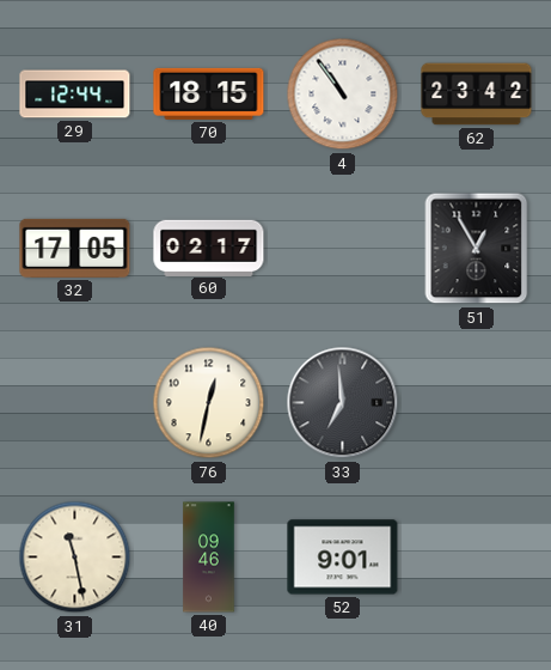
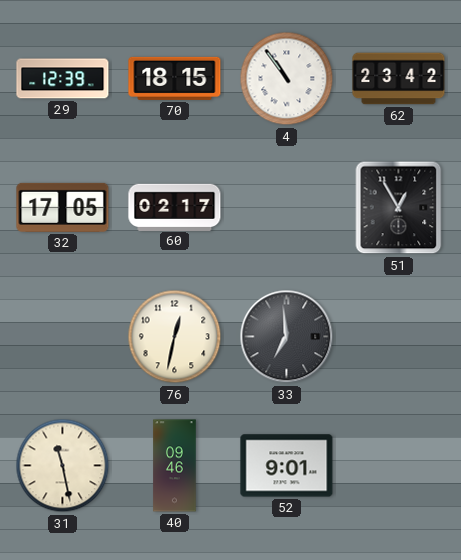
29: 12:44 -> 12:39
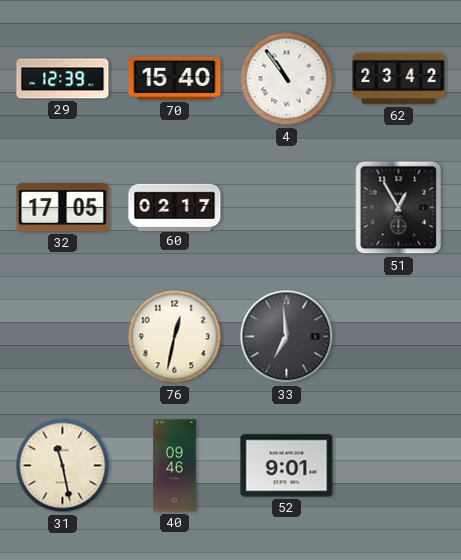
70: 18:15 -> 15:40
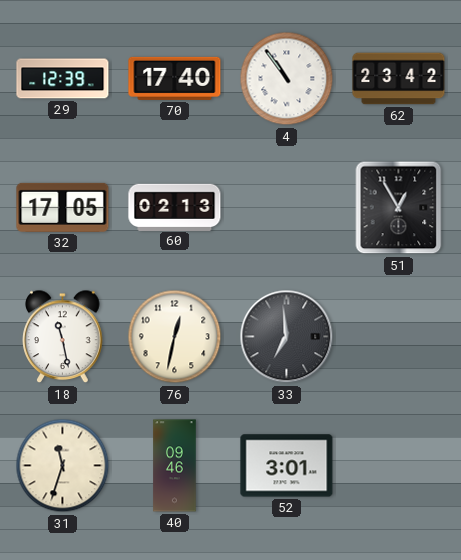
70: 15:40 -> 17:40
60: 02:17 -> 02:13
18: none -> 11:28
31: 11:28 -> 11:33
52: 9:01 -> 3:01
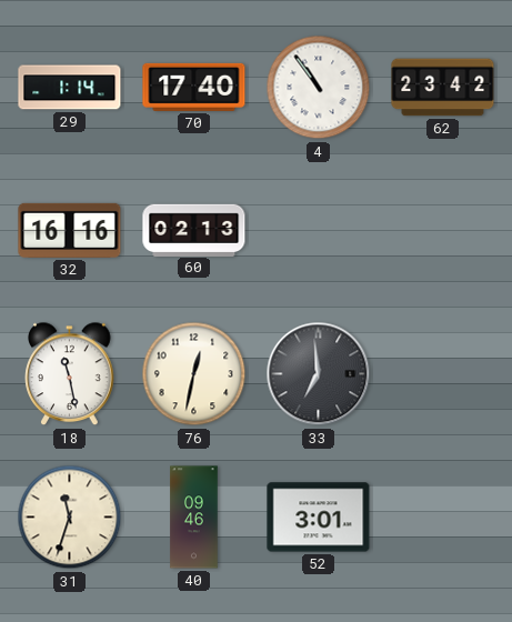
29: 12:39 -> 1:14
32: 17:05 -> 16:16
51: 12:55 -> none
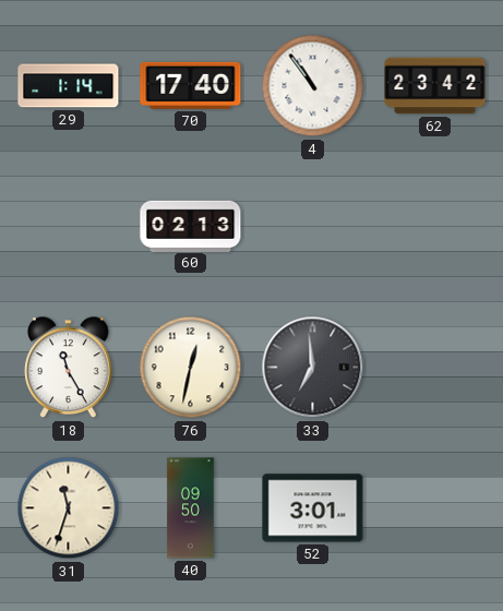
32: 16:16 -> none
18: 11:28 -> 11:25
40: 09:46 -> 09:50
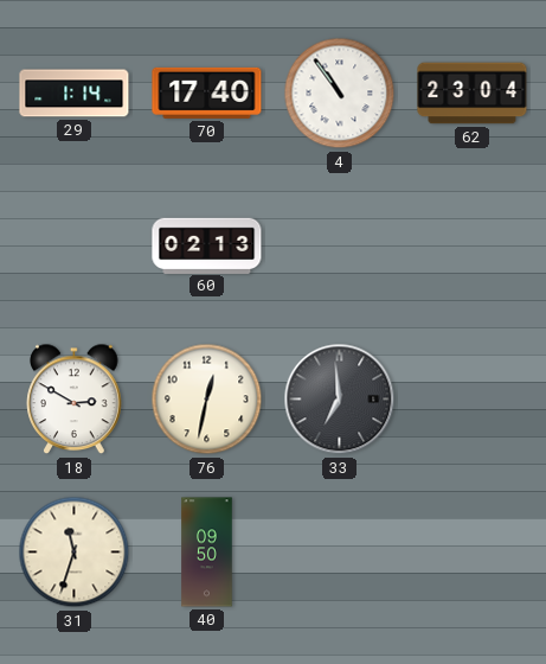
62: 23:42 -> 23:04
18: 11:25 -> 2:50
52: 3:01 -> none
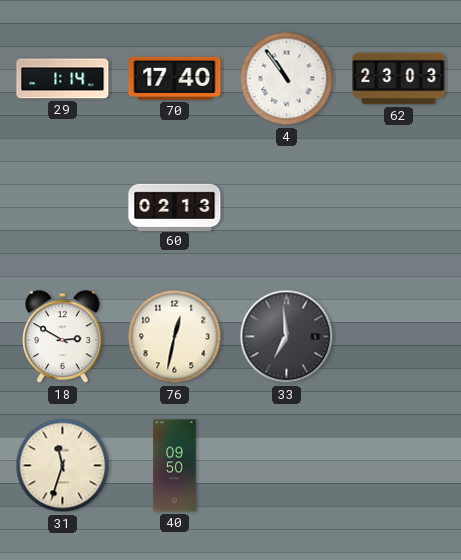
62: 23:04 -> 23:03
